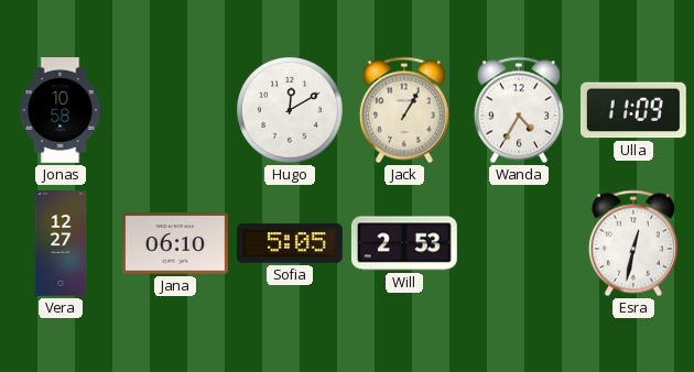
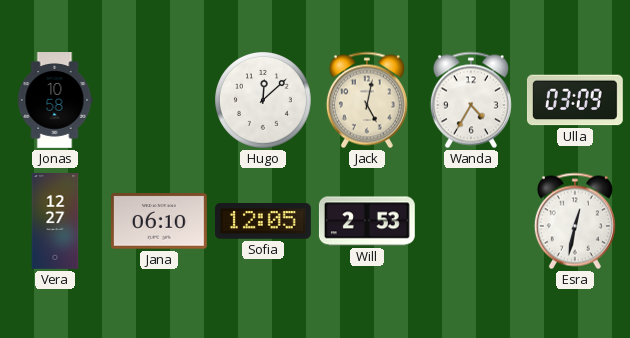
Hugo: 12:10 -> 12:08
Jack: 1:05 -> 5:02
Ulla: 11:09 -> 03:09
Sofia: 5:05 -> 12:05
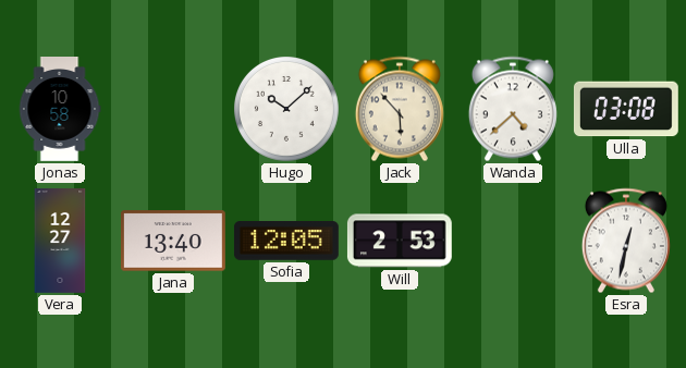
Hugo: 12:08 -> 10:08
Jack: 5:02 -> 5:53
Wanda: 4:35 -> 4:38
Ulla: 03:09 -> 03:08
Jana: 06:10 -> 13:40
